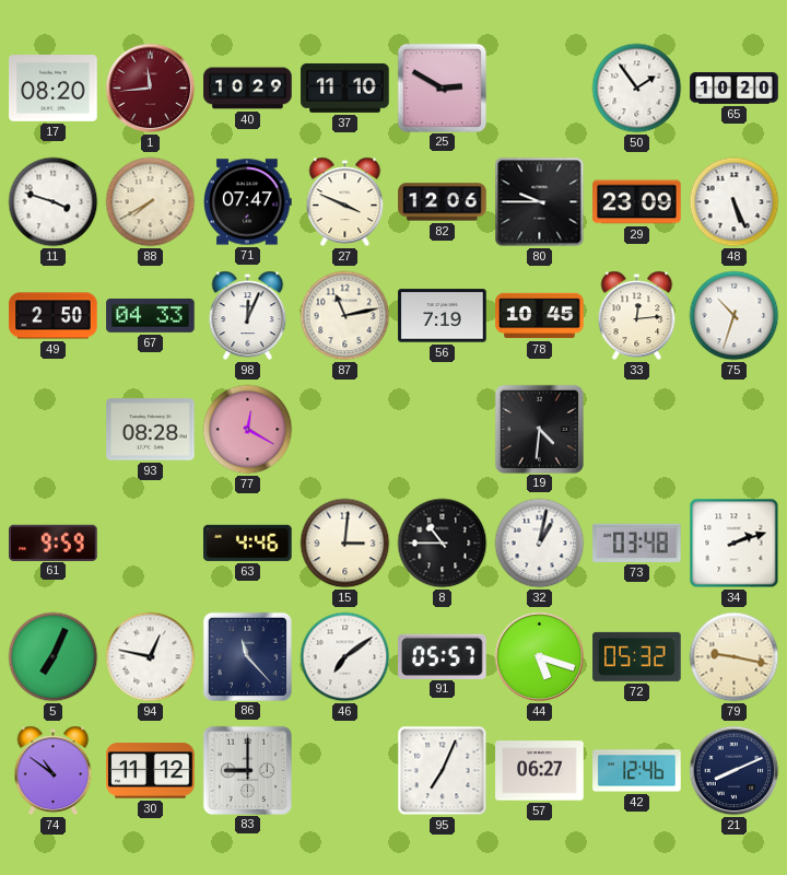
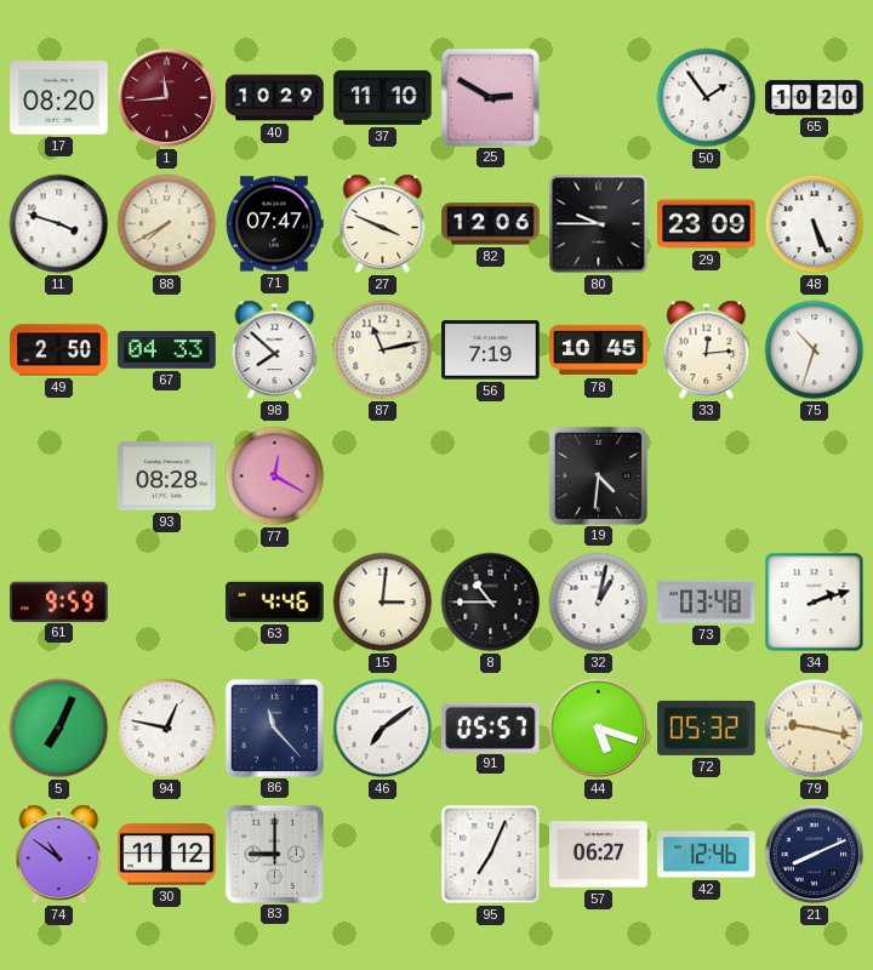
98: 12:04 -> 7:52
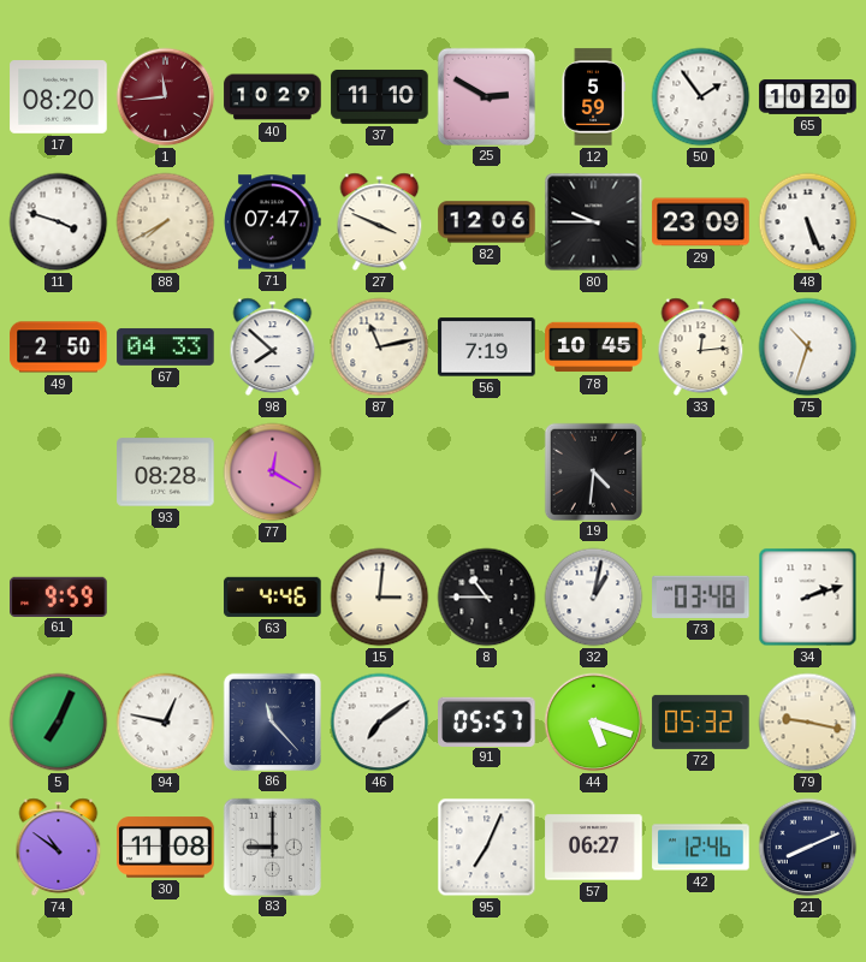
12: none -> 5:59
30: 11:12 -> 11:08
